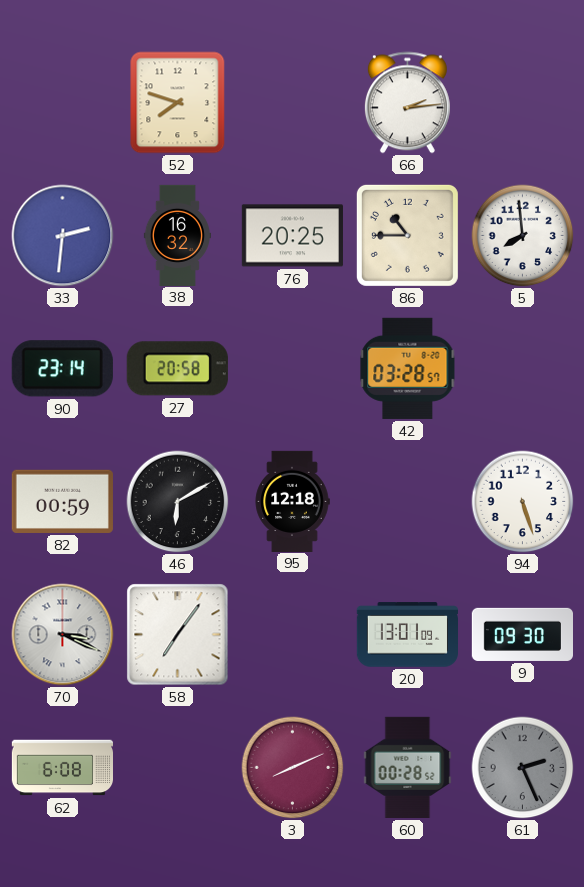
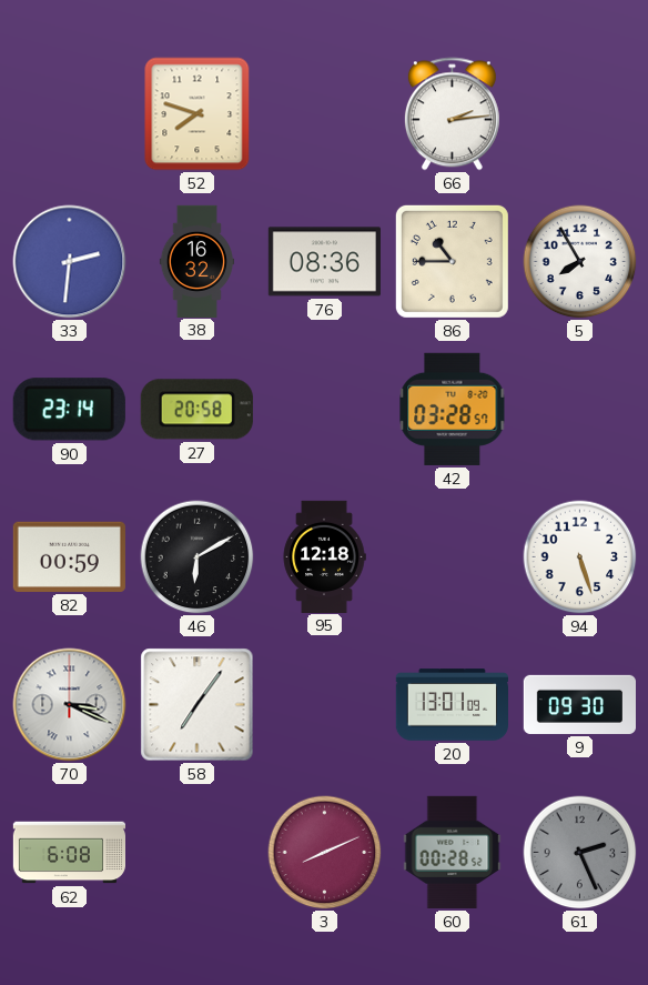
76: 20:25 -> 08:36
5: 7:59 -> 7:55
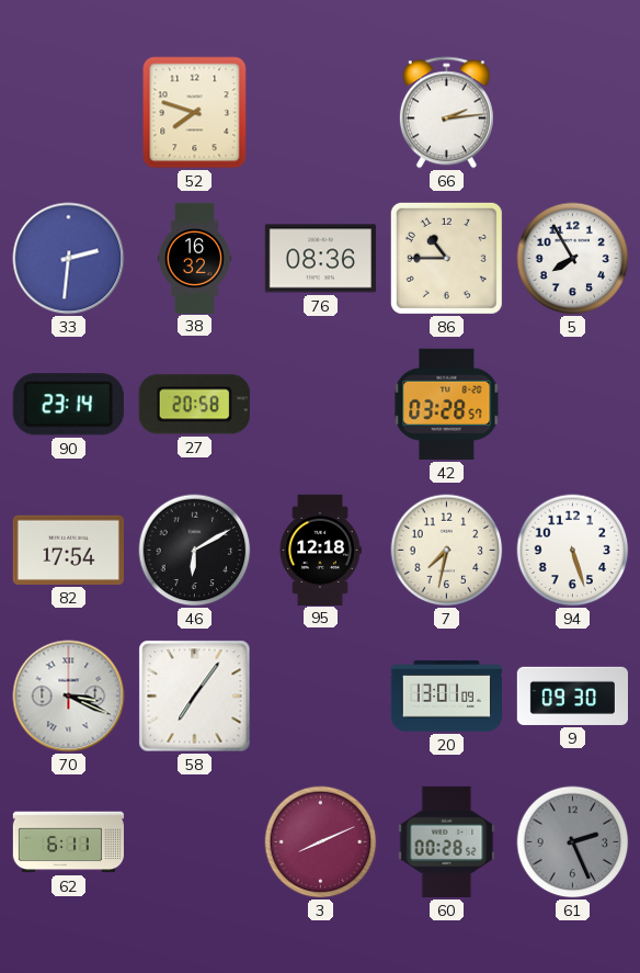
82: 00:59 -> 17:54
7: none -> 7:32
62: 6:08 -> 6:11
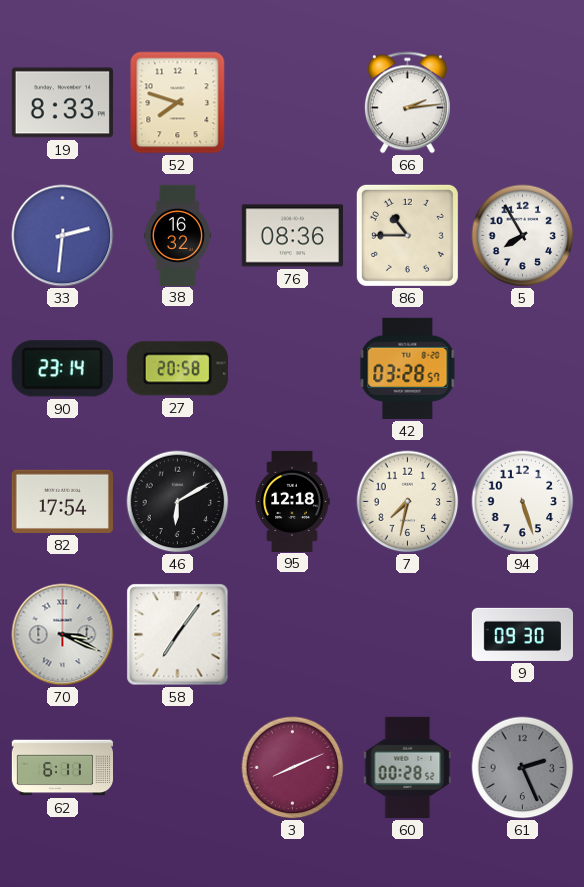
19: none -> 8:33
20: 13:01 -> none
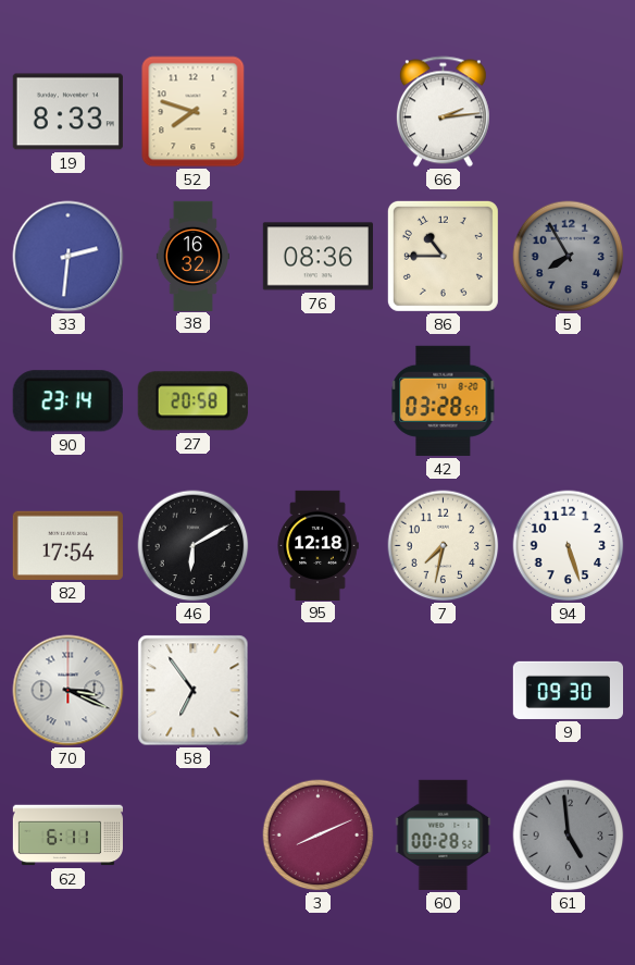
5 dial: white -> grey
58: 7:06 -> 6:54
61: 2:26 -> 4:59
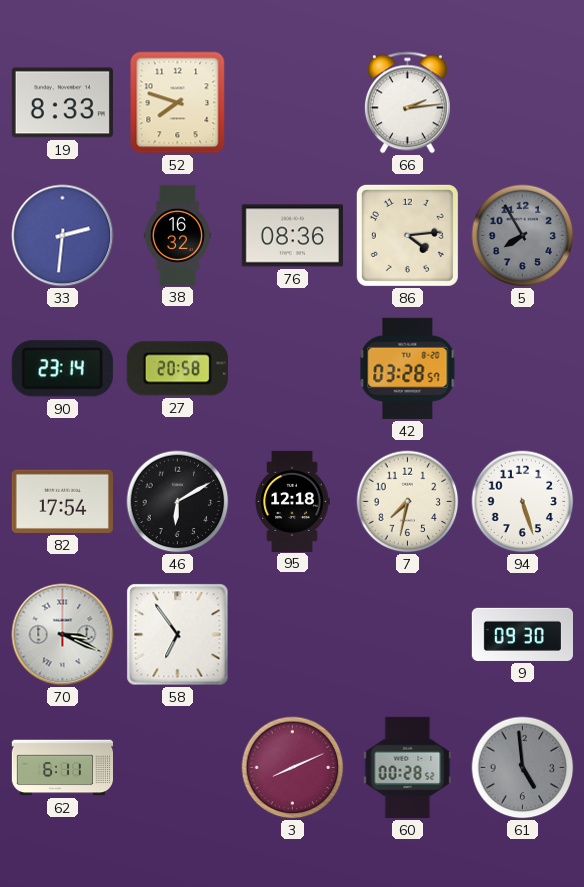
86: 10:45 -> 4:14
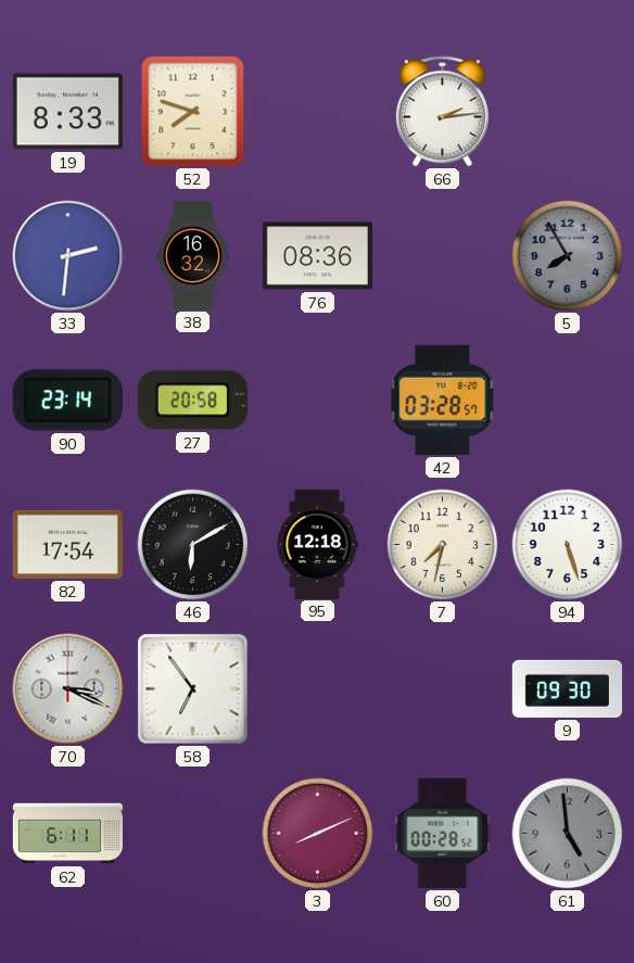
86: 4:14 -> none
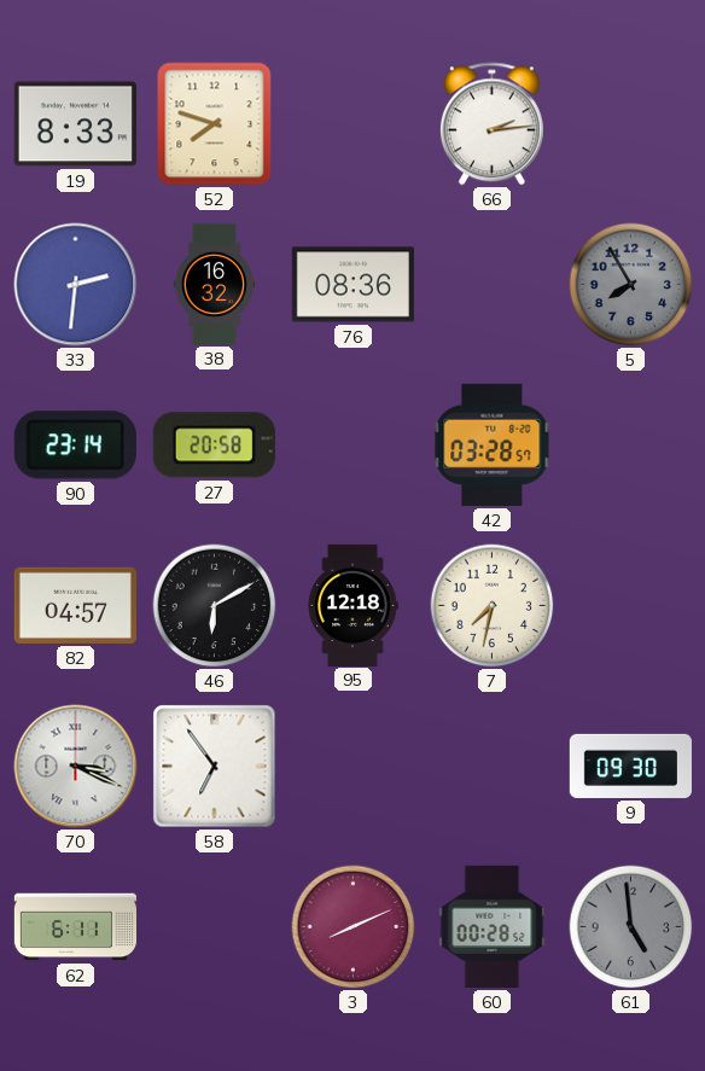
82: 17:54 -> 04:57
94: 5:27 -> none
